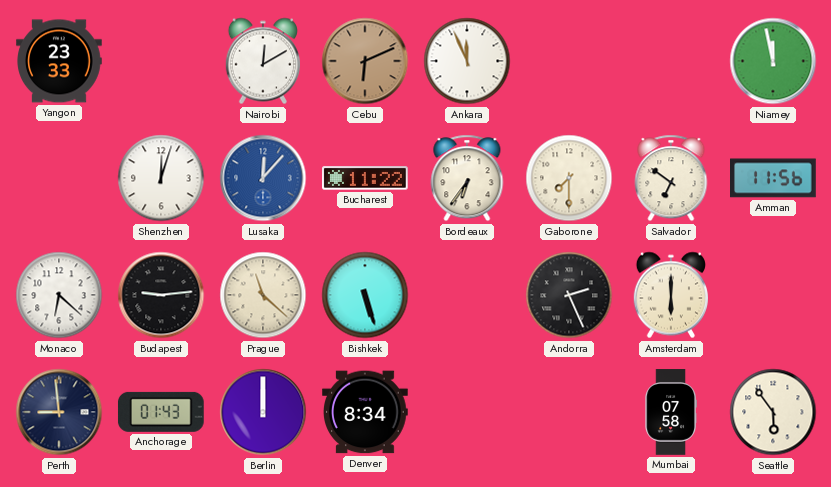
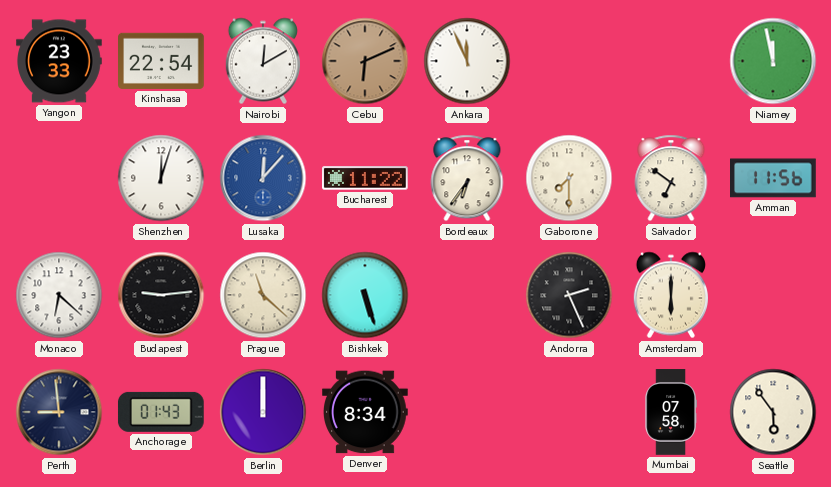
Kinshasa: none -> 22:54
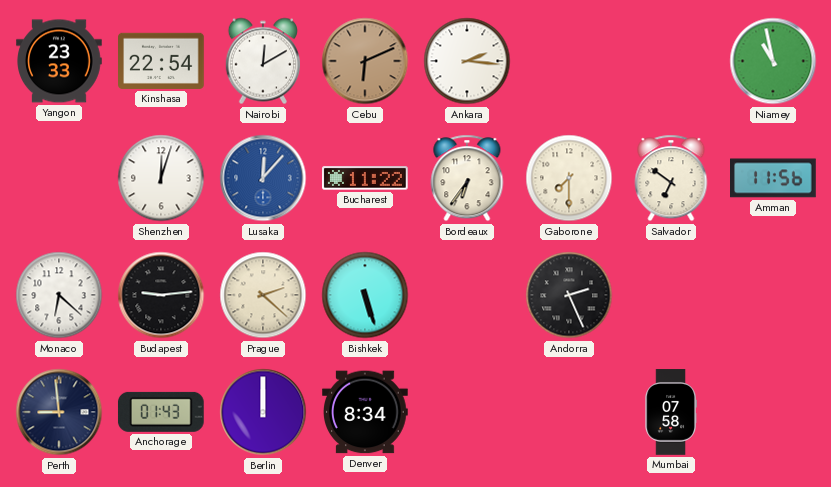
Ankara: 11:56 -> 2:16
Niamey: 11:58 -> 10:58
Prague: 11:22 -> 2:22
Amsterdam: 6:00 -> none
Seattle: 5:54 -> none
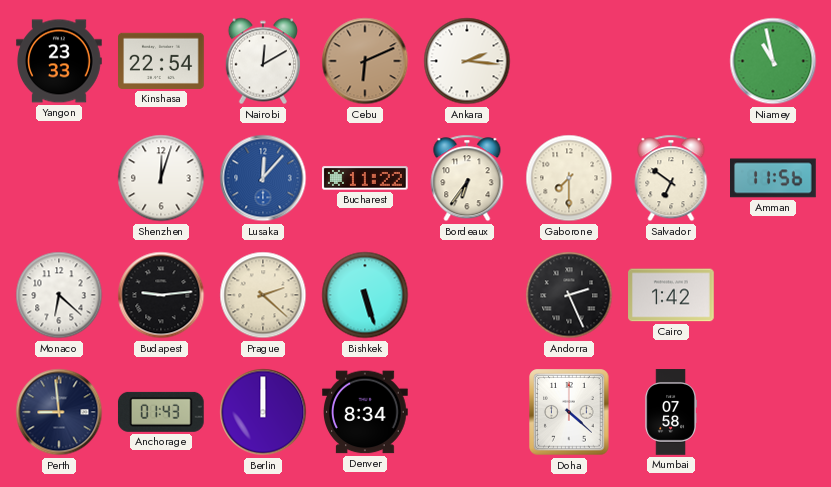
Cairo: none -> 1:42
Doha: none -> 4:22
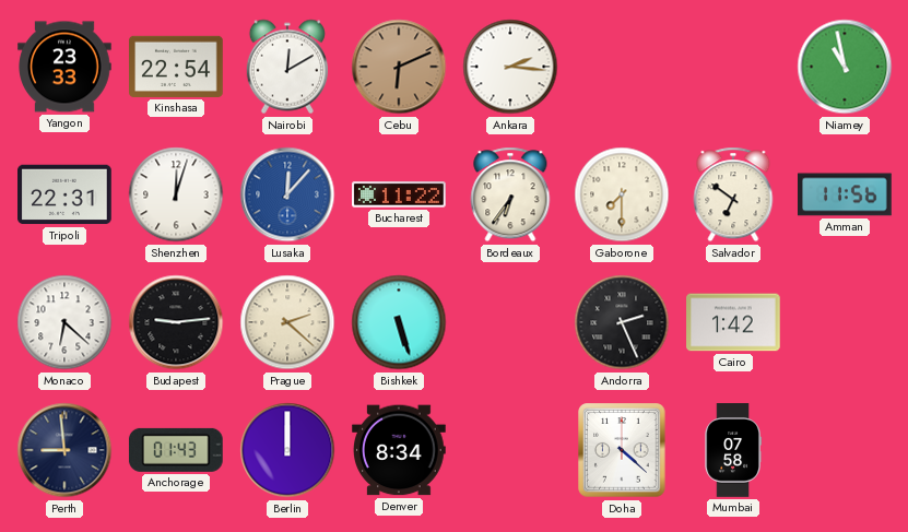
Tripoli: none -> 22:31
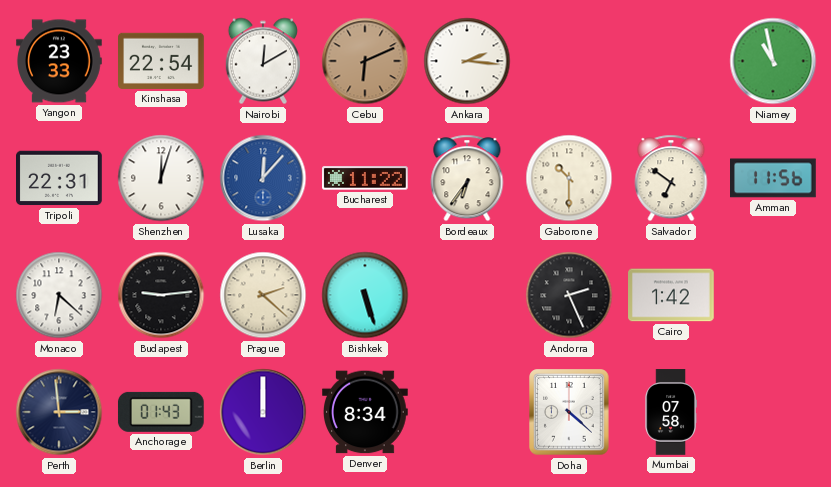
Gaborone: 7:30 -> 10:30
Perth: 8:59 -> 2:59
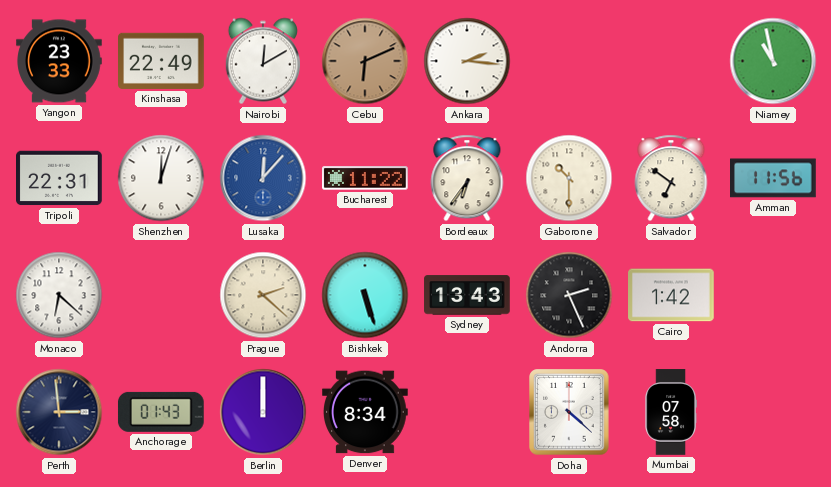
Kinshasa: 22:54 -> 22:49
Budapest: 9:14 -> none
Sydney: none -> 13:43
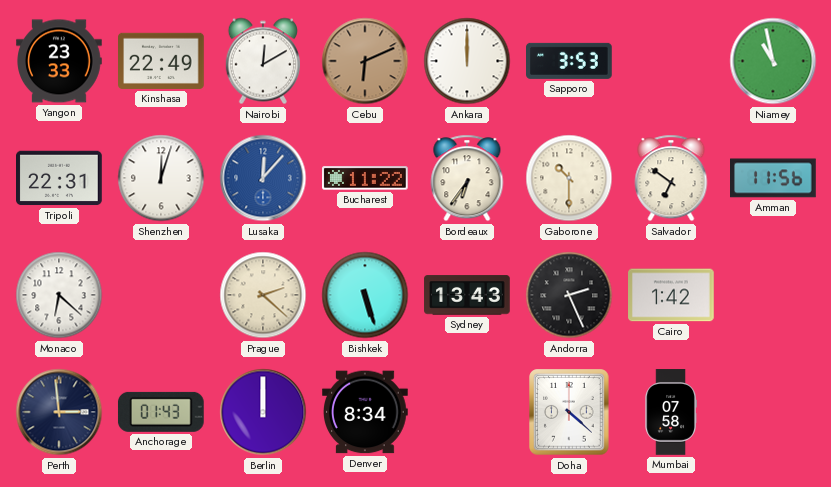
Ankara: 2:16 -> 12:00
Sapporo: none -> 3:53
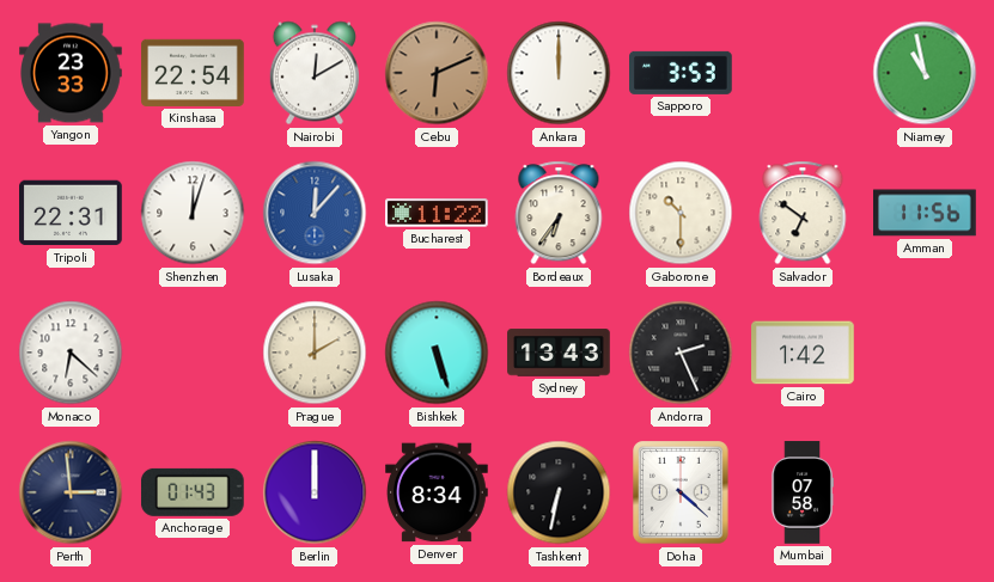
Kinshasa: 22:49 -> 22:54
Prague: 2:22 -> 2:00
Tashkent: none -> 6:32
